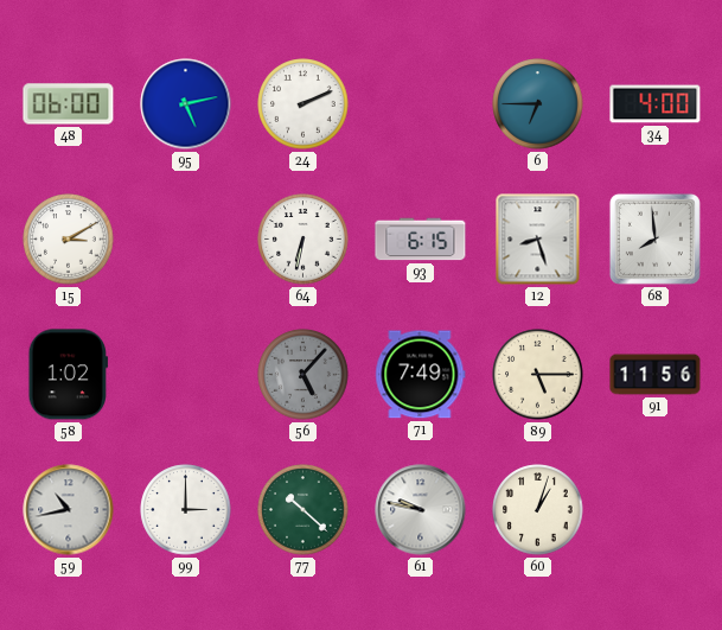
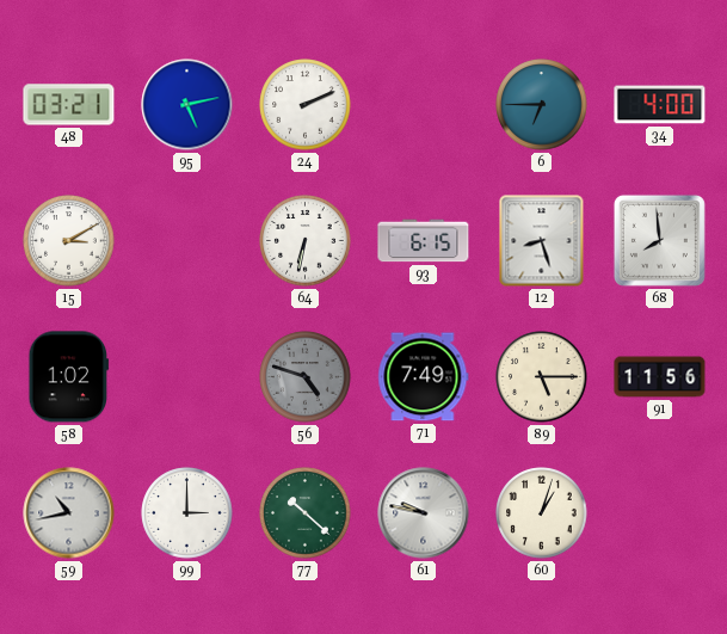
48: 06:00 -> 03:21
56: 5:07 -> 4:48
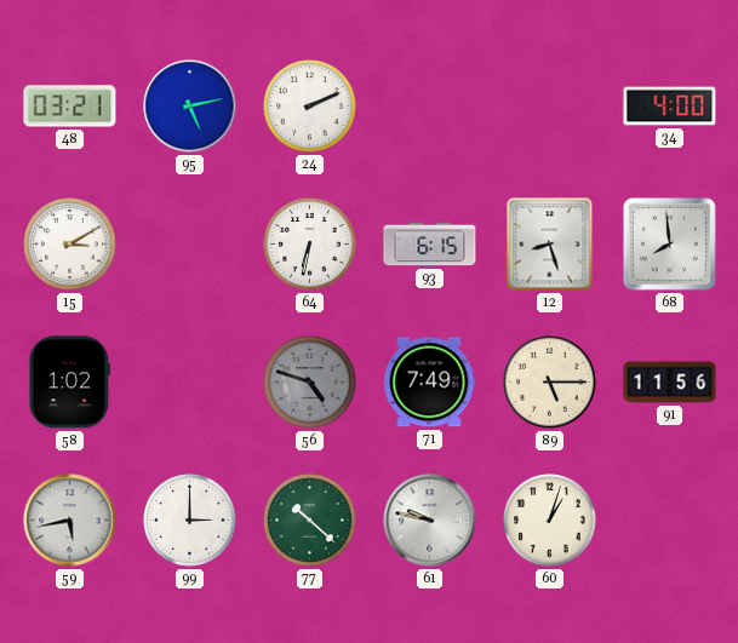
6: 6:45 -> none
59: 10:43 -> 5:43
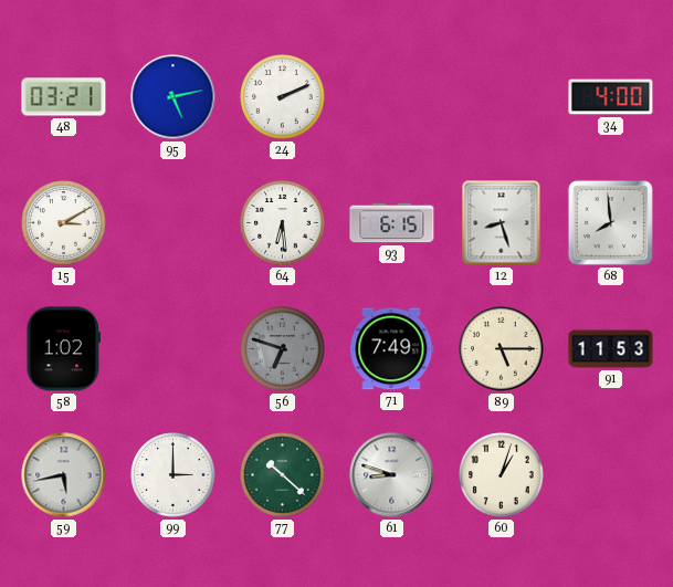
64: 6:32 -> 6:29
56: 4:48 -> 6:48
91: 11:56 -> 11:53
61: 9:47 -> 8:48
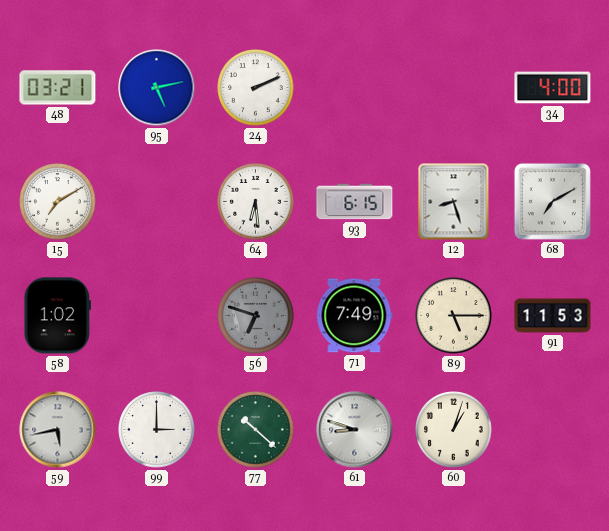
15: 3:10 -> 7:10
68: 7:59 -> 7:10
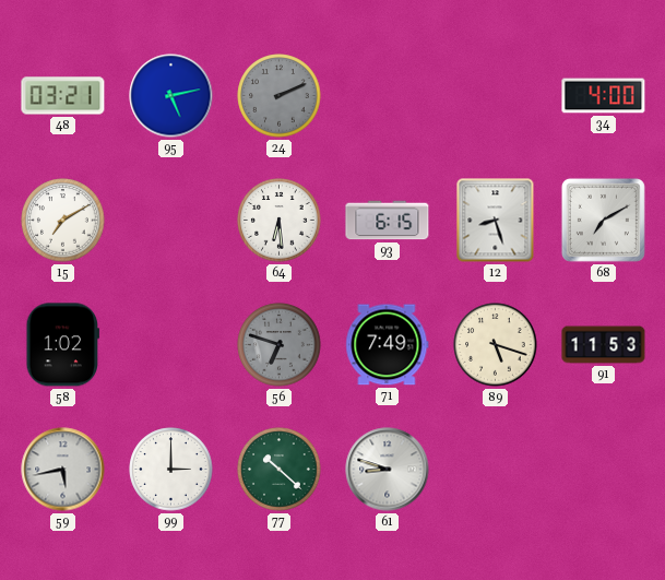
24 dial: white -> grey
89: 5:15 -> 5:18
60: 1:03 -> none
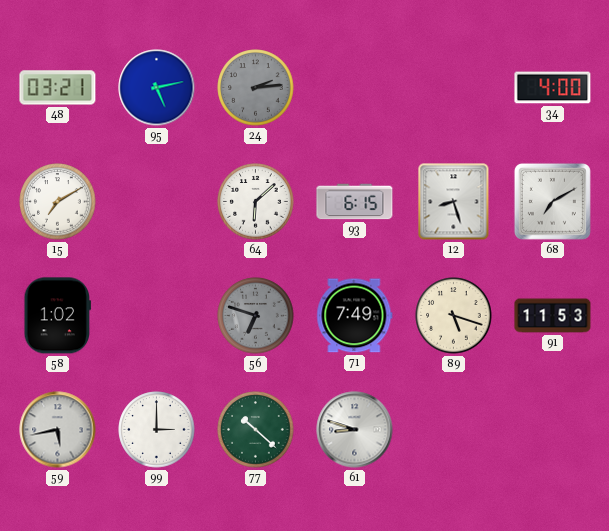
24: 2:11 -> 2:14
64: 6:29 -> 6:08
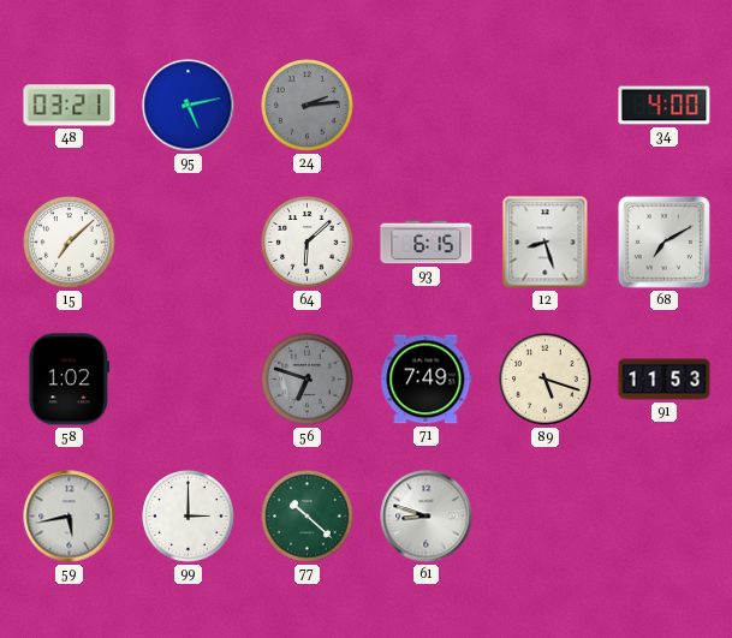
15: 7:10 -> 7:08
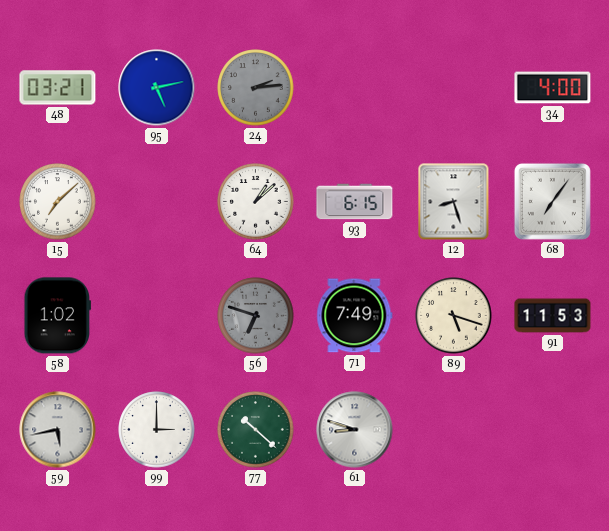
64: 6:08 -> 1:08
68: 7:10 -> 7:06
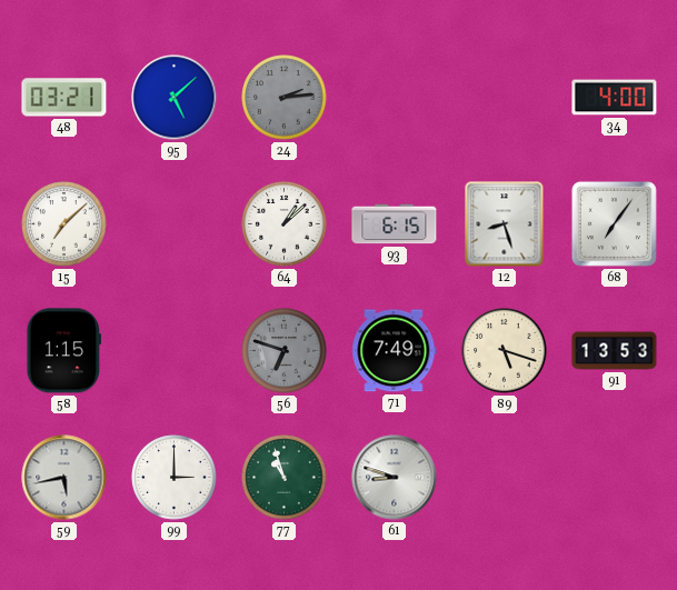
95: 5:13 -> 5:08
58: 1:02 -> 1:15
91: 11:53 -> 13:53
77: 10:22 -> 10:57
